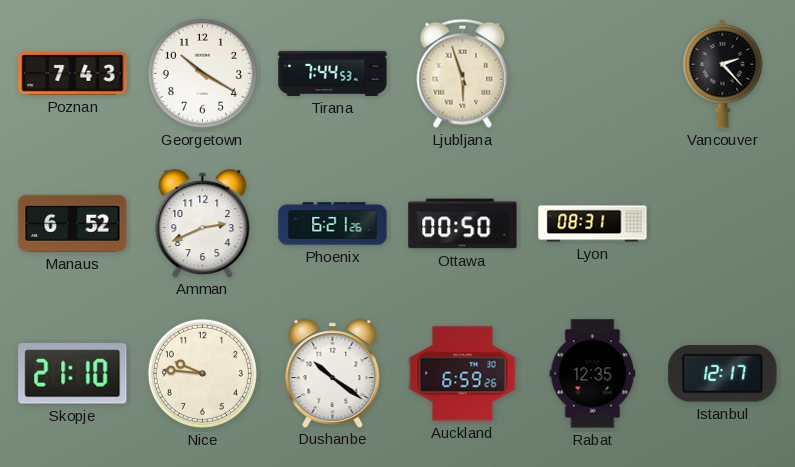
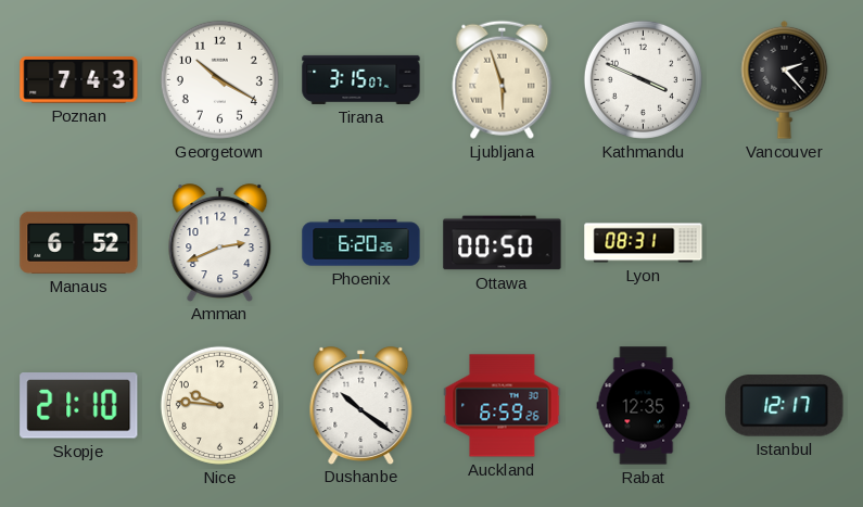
Tirana: 7:44 -> 3:15
Kathmandu: none -> 3:49
Phoenix: 6:21 -> 6:20
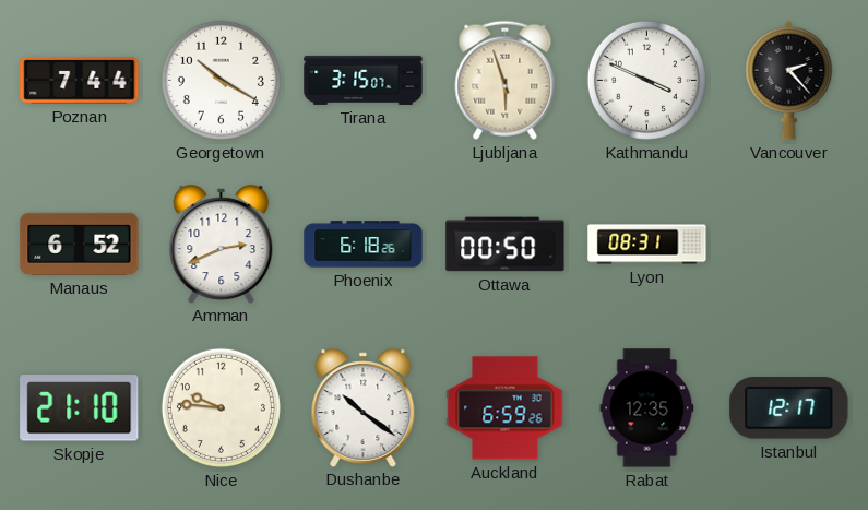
Poznan: 7:43 -> 7:44
Phoenix: 6:20 -> 6:18
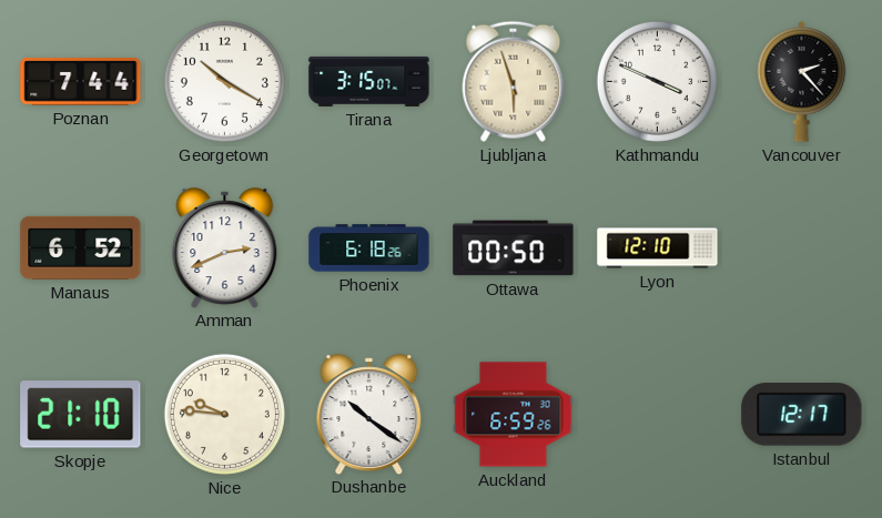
Lyon: 08:31 -> 12:10
Rabat: 12:35 -> none
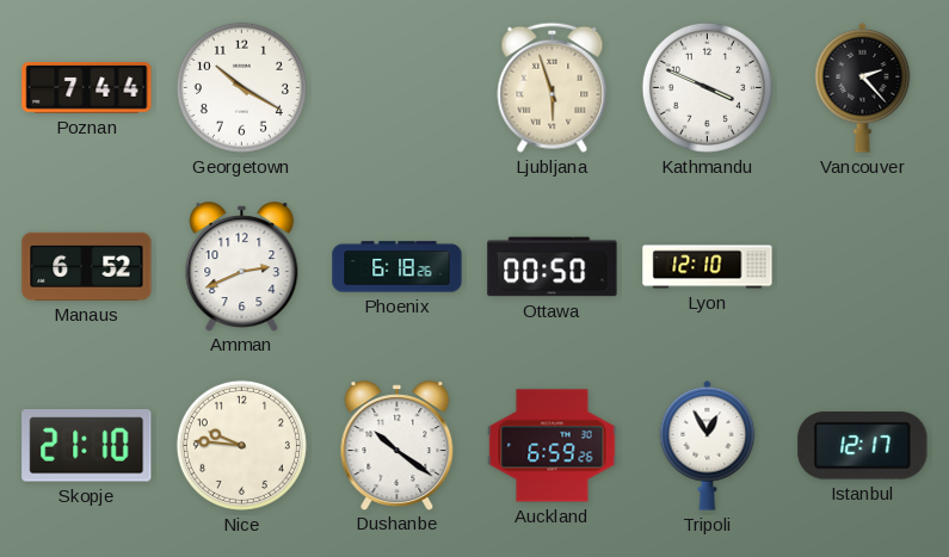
Tirana: 3:15 -> none
Tripoli: none -> 12:55
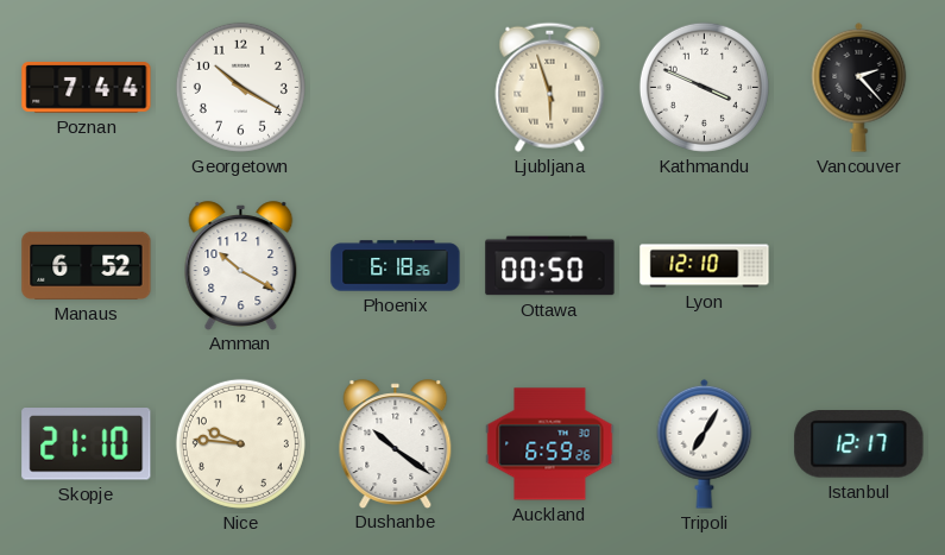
Amman: 2:41 -> 10:20
Tripoli: 12:55 -> 7:05
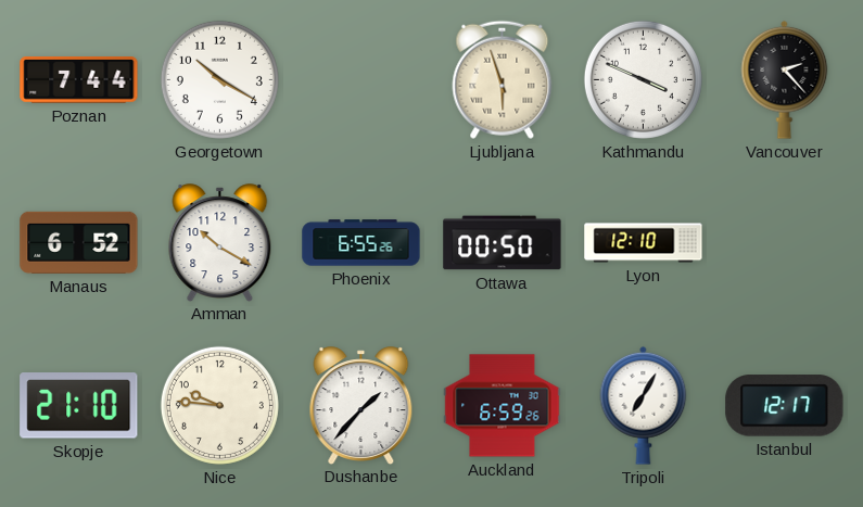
Phoenix: 6:18 -> 6:55
Dushanbe: 10:21 -> 1:37
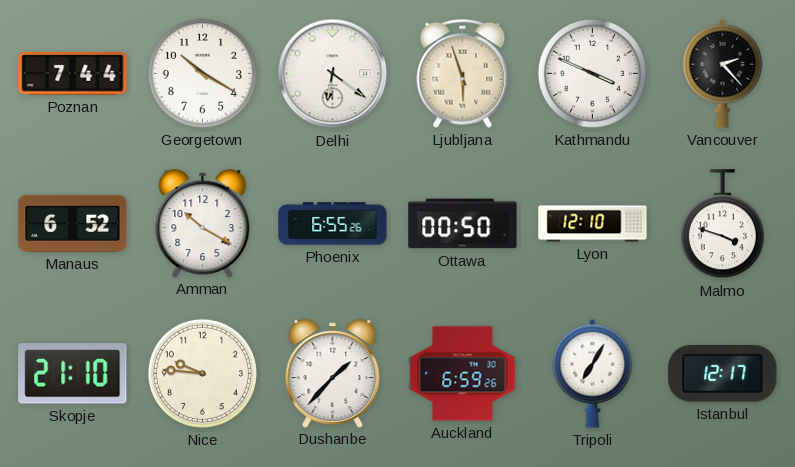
Delhi: none -> 6:21
Malmo: none -> 3:48
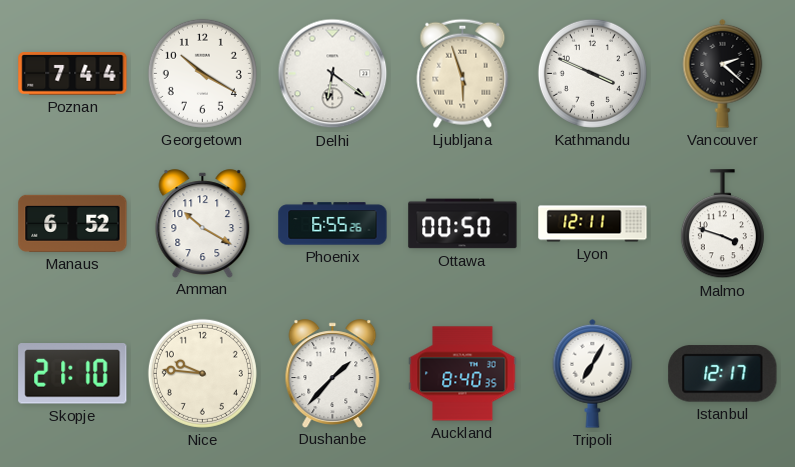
Vancouver: 2:23 -> 2:22
Lyon: 12:10 -> 12:11
Auckland: 6:59 -> 8:40
